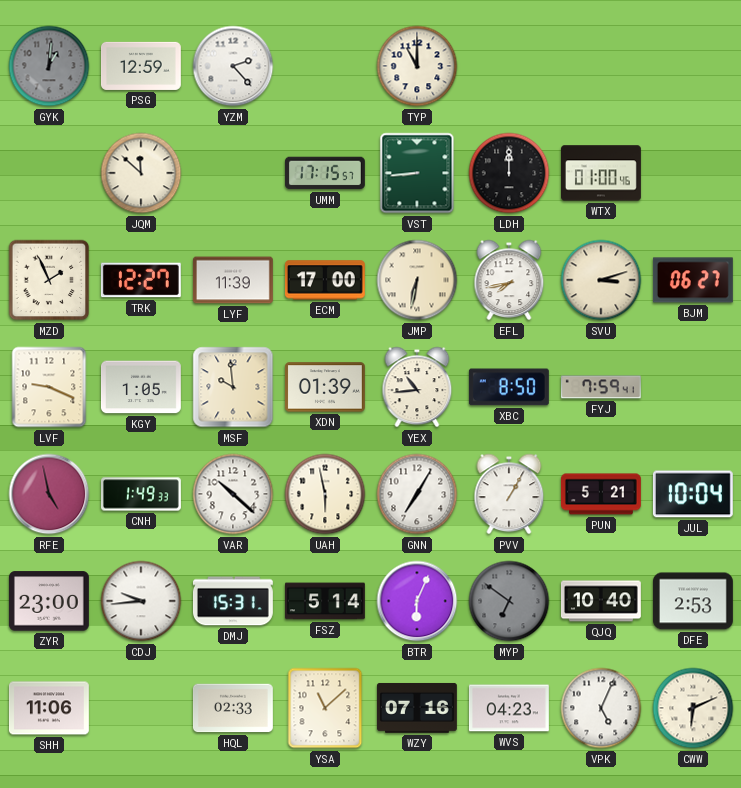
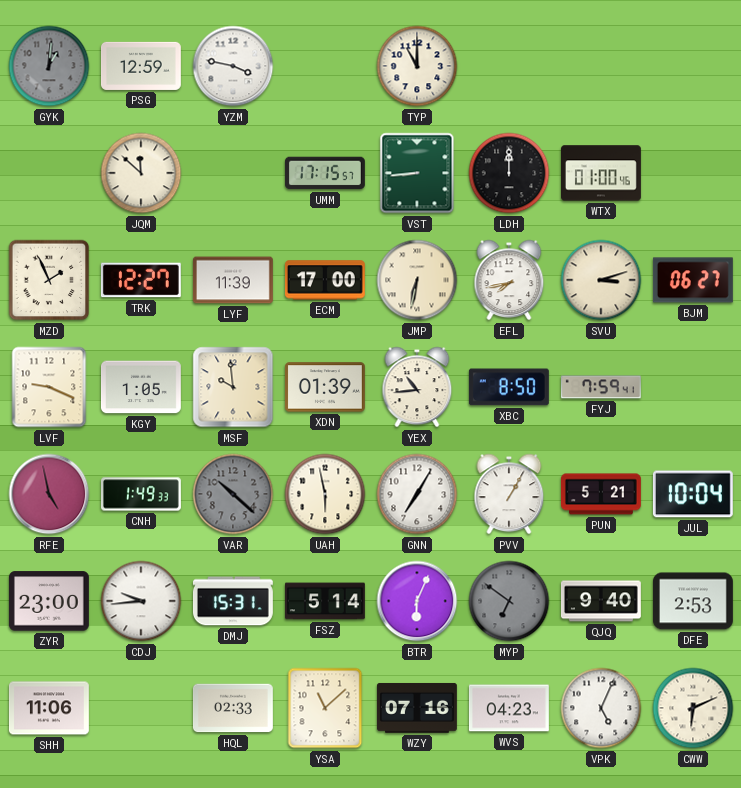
YZM: 2:23 -> 3:47
VAR dial: white -> grey
QJQ: 10:40 -> 9:40
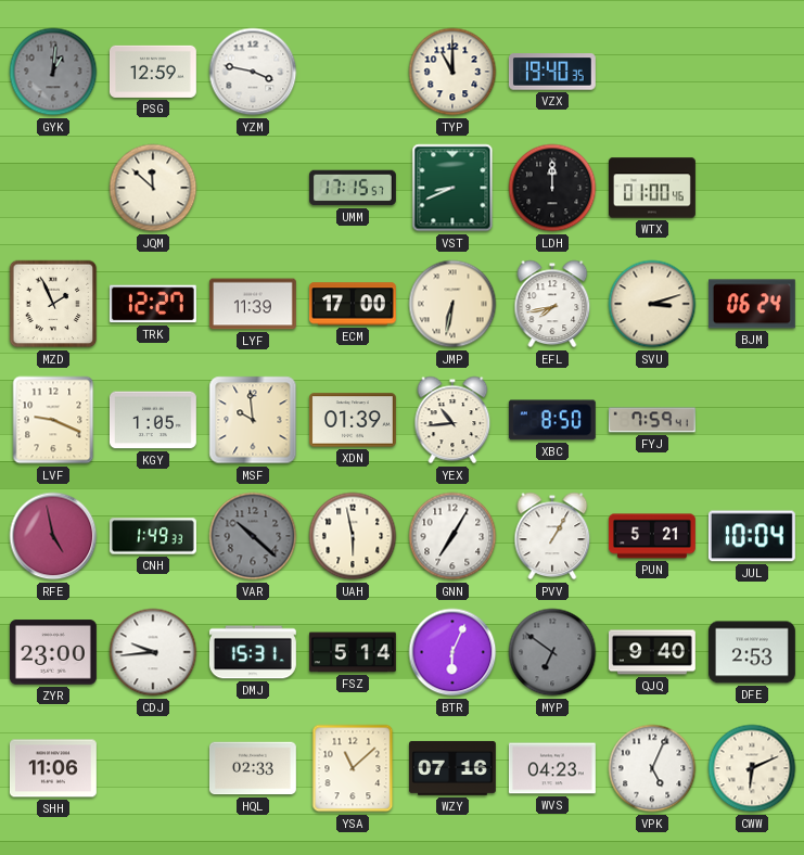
VZX: none -> 19:40
VST: 8:44 -> 8:41
BJM: 06:27 -> 06:24
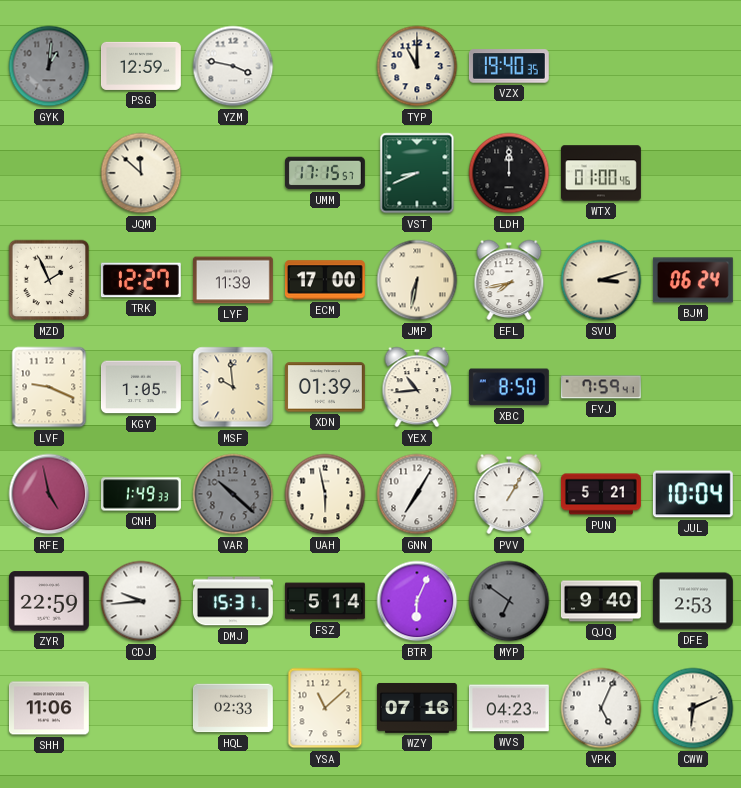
ZYR: 23:00 -> 22:59
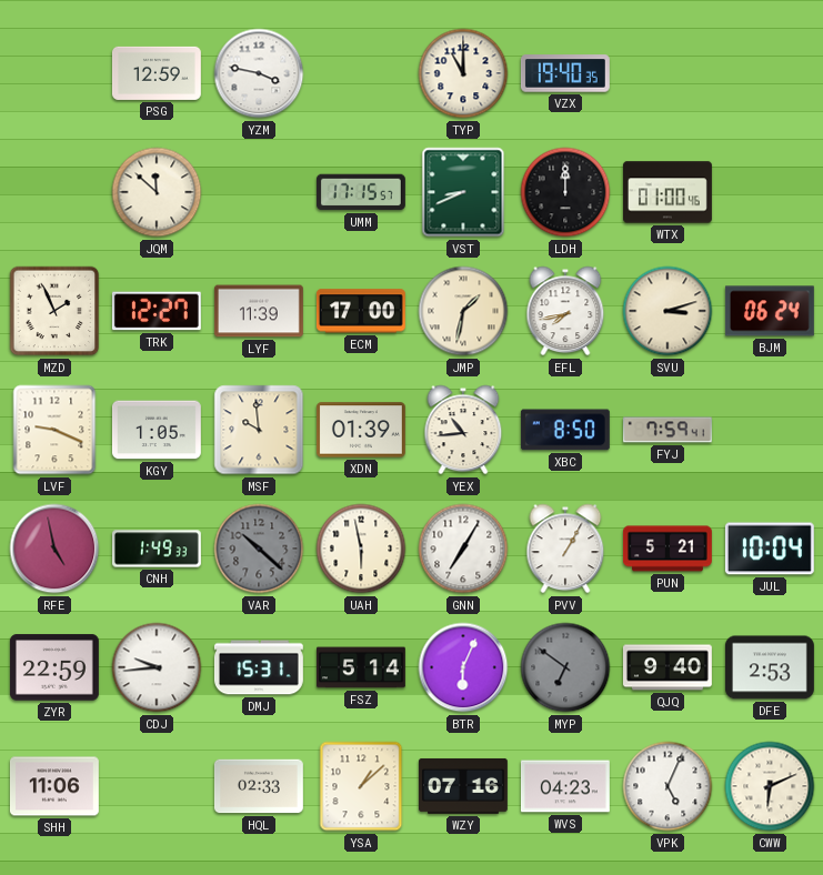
GYK: 1:01 -> none
JMP: 6:32 -> 1:32
YSA: 11:08 -> 1:08
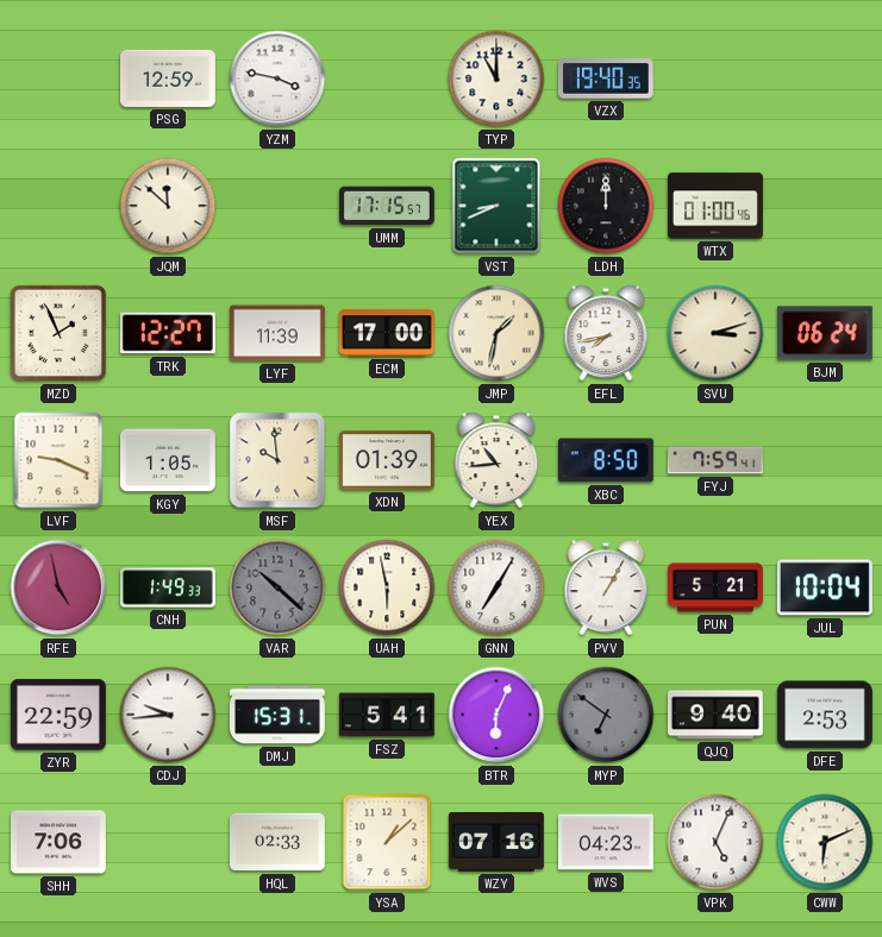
FSZ: 5:14 -> 5:41
SHH: 11:06 -> 7:06
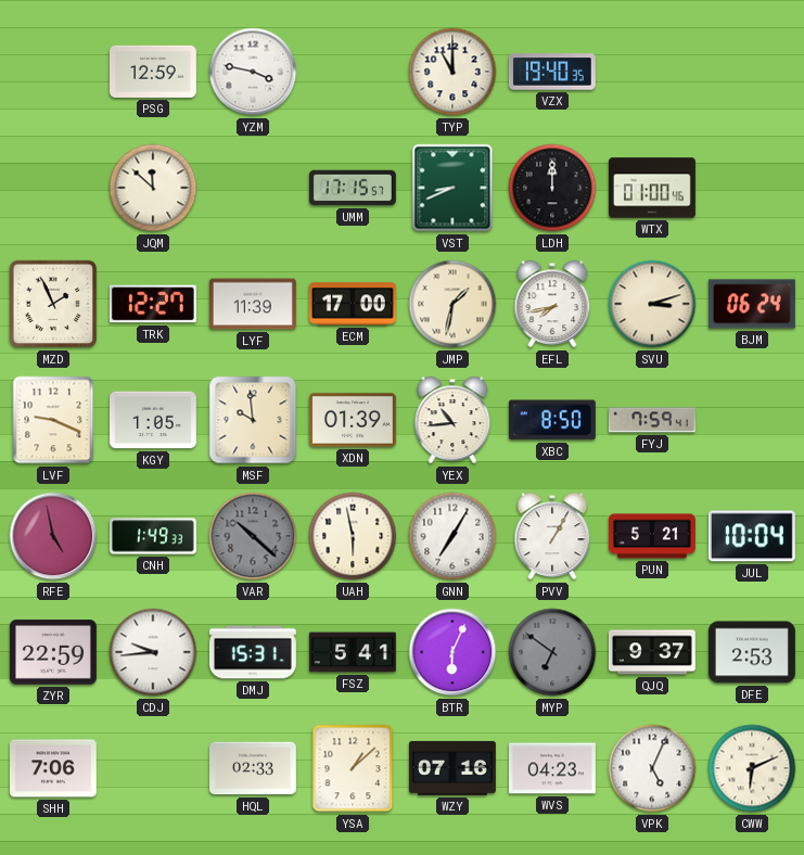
QJQ: 9:40 -> 9:37
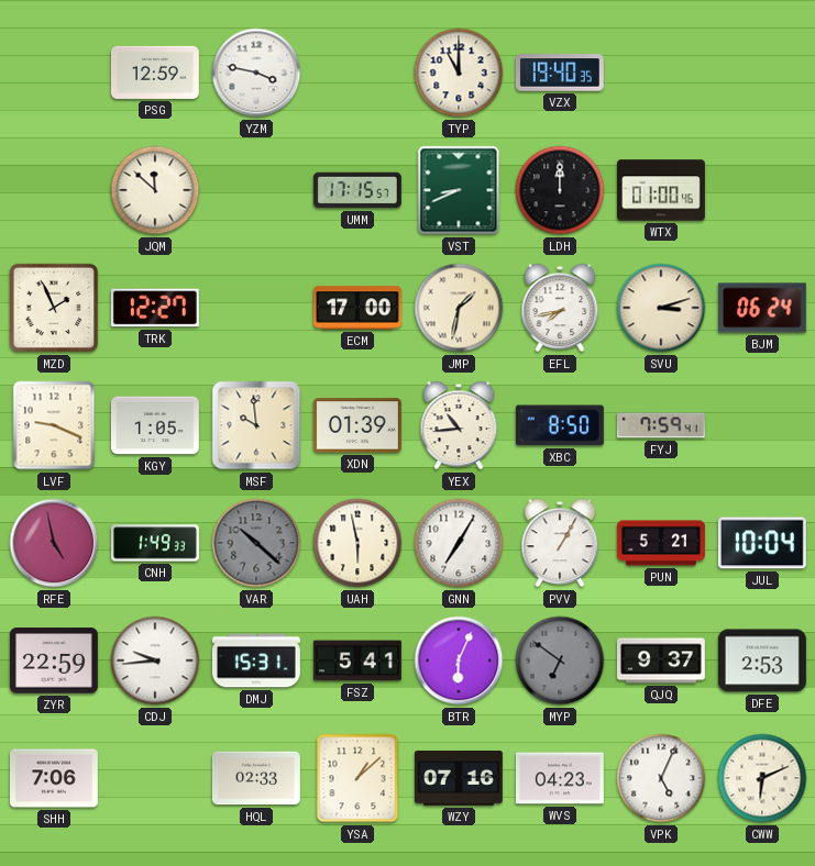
LYF: 11:39 -> none
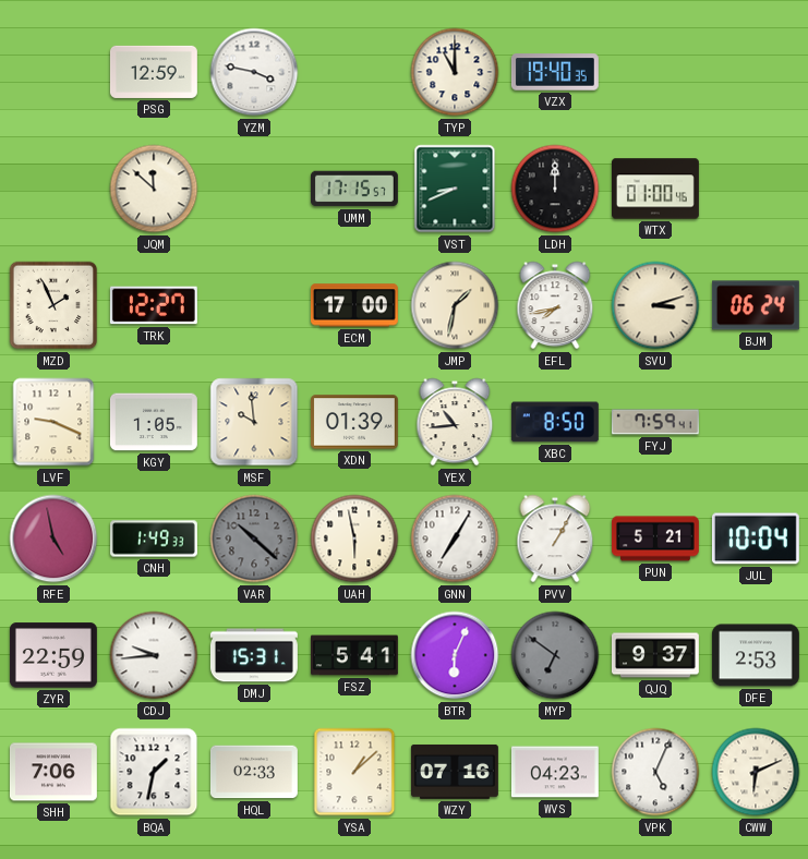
BQA: none -> 1:32
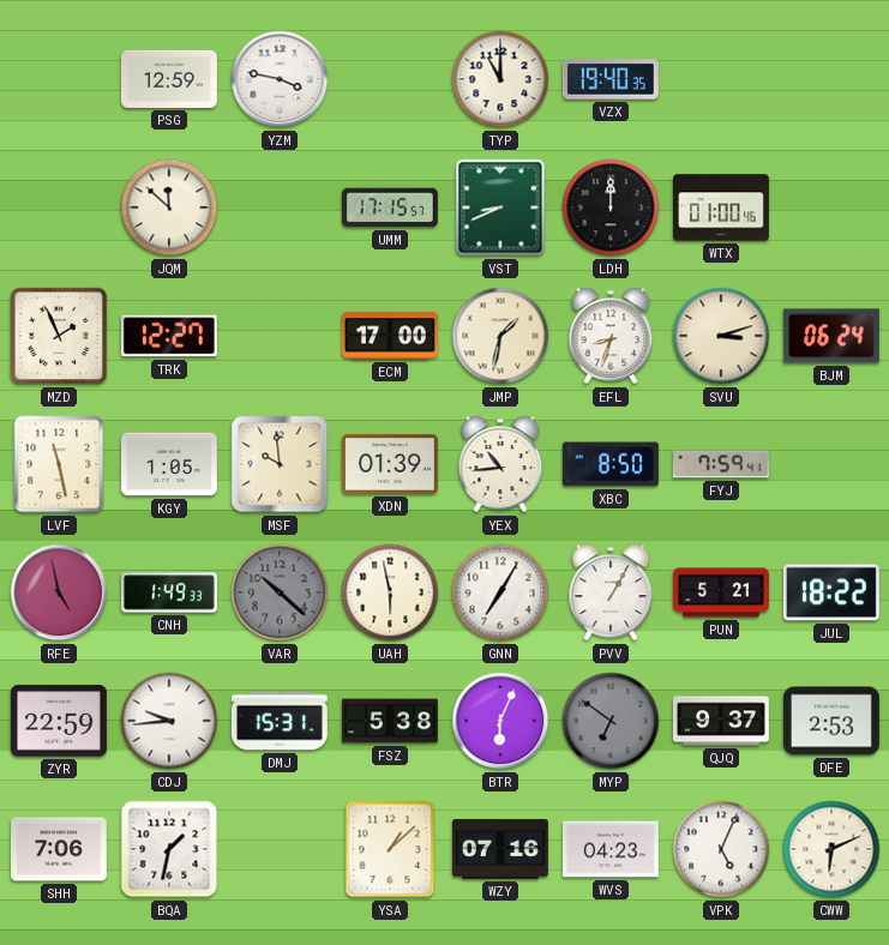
EFL: 7:43 -> 8:33
LVF: 9:19 -> 11:28
JUL: 10:04 -> 18:22
FSZ: 5:41 -> 5:38
HQL: 02:33 -> none
